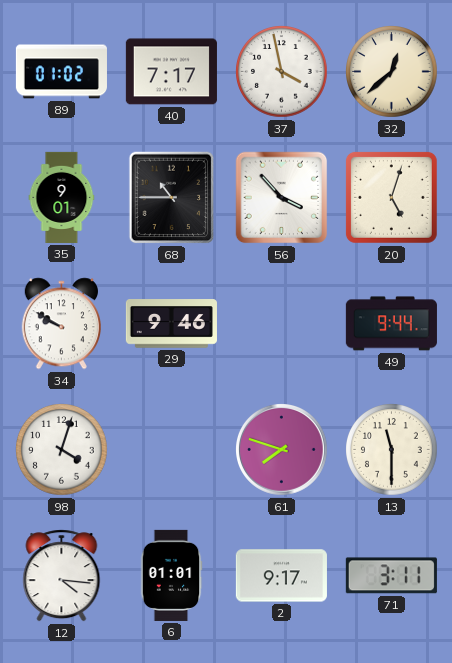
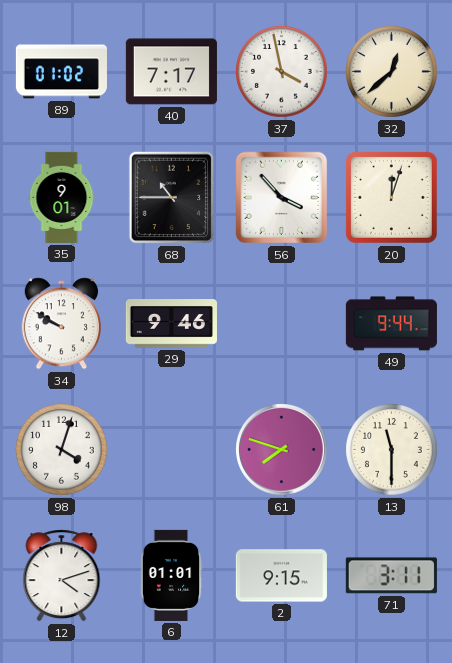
20: 5:03 -> 12:03
12: 4:16 -> 4:12
2: 9:17 -> 9:15
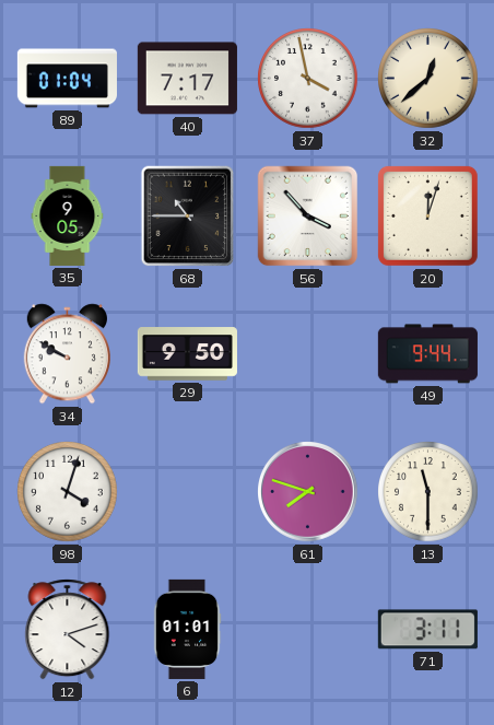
89: 01:02 -> 01:04
35: 9:01 -> 9:05
29: 9:46 -> 9:50
2: 9:15 -> none
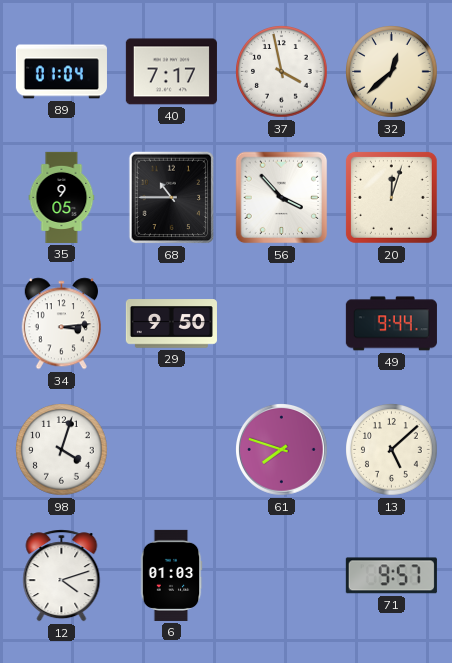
34: 9:50 -> 3:14
13: 11:30 -> 5:08
6: 01:01 -> 01:03
71: 3:11 -> 9:57
